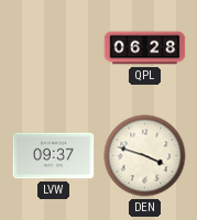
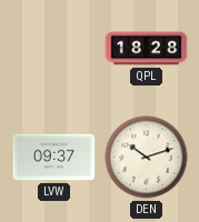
QPL: 06:28 -> 18:28
DEN: 3:48 -> 10:12
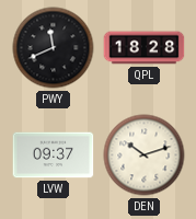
PWY: none -> 11:41
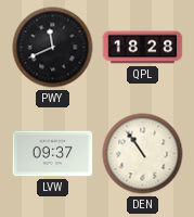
DEN: 10:12 -> 10:54
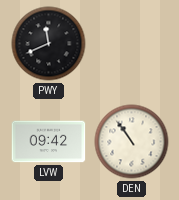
QPL: 18:28 -> none
LVW: 09:37 -> 09:42
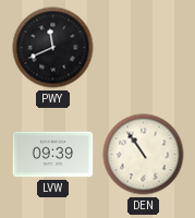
LVW: 09:42 -> 09:39
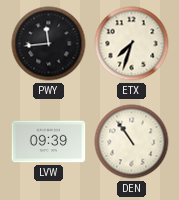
PWY: 11:41 -> 11:44
ETX: none -> 7:33
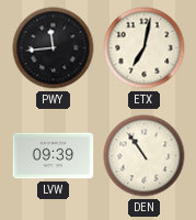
ETX: 7:33 -> 7:02
